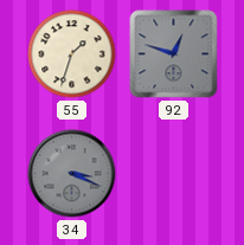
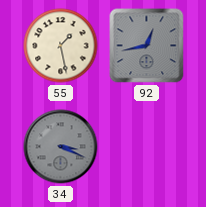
55: 1:33 -> 1:28
92: 12:48 -> 12:43
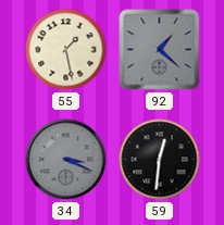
92: 12:43 -> 1:22
59: none -> 12:31
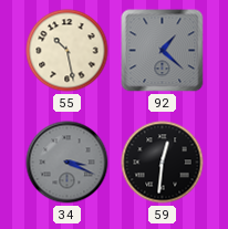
55: 1:28 -> 10:28
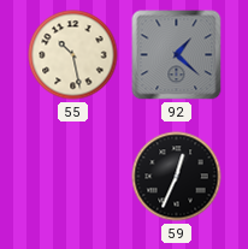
34: 3:19 -> none
59: 12:31 -> 12:34
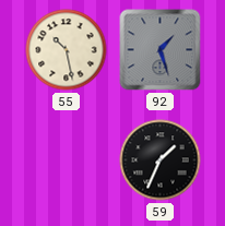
92: 1:22 -> 1:27
59: 12:34 -> 1:34
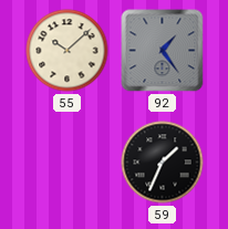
55: 10:28 -> 10:08
92: 1:27 -> 1:24
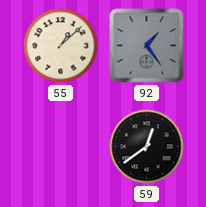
55: 10:08 -> 1:08
59: 1:34 -> 12:39
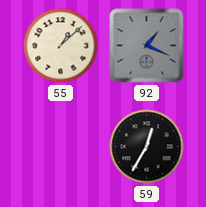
92: 1:24 -> 1:19
59: 12:39 -> 12:35
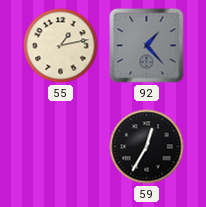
55: 1:08 -> 1:13
92: 1:19 -> 1:23
